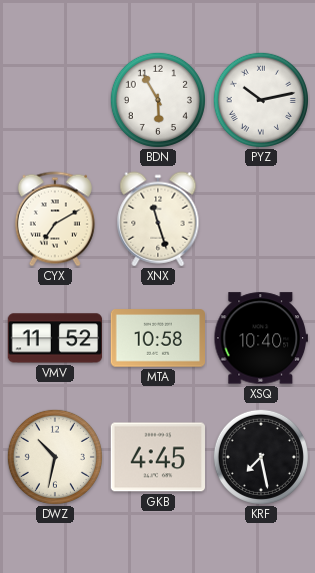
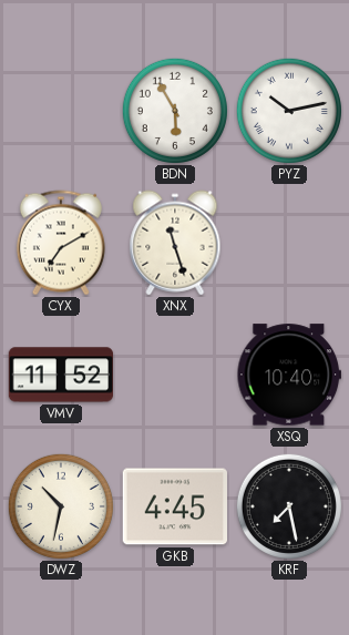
MTA: 10:58 -> none
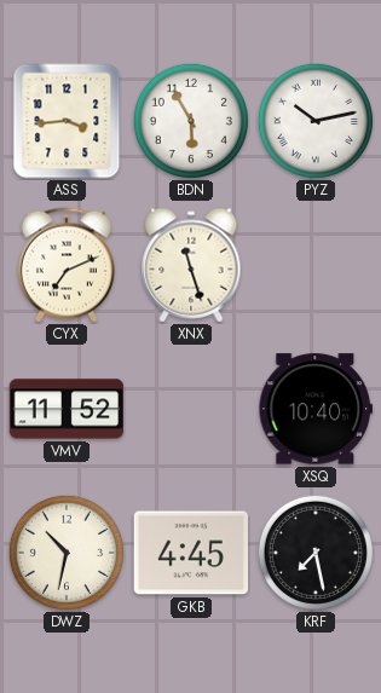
ASS: none -> 3:44
CYX: 7:10 -> 7:11
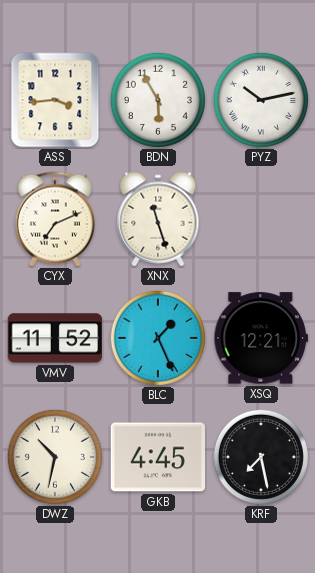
BLC: none -> 1:26
XSQ: 10:40 -> 12:21
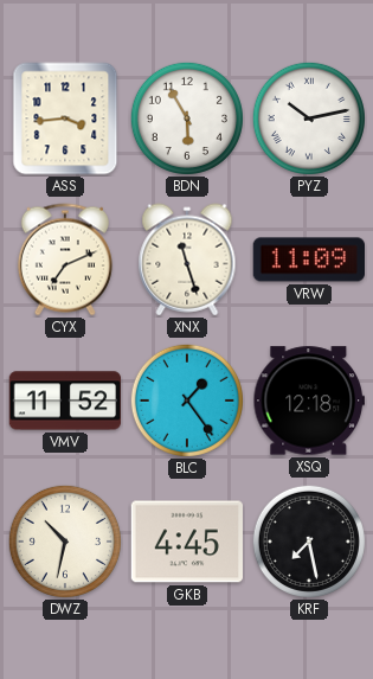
VRW: none -> 11:09
BLC: 1:26 -> 1:24
XSQ: 12:21 -> 12:18
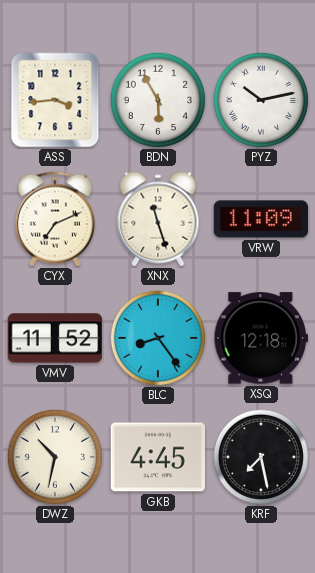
BLC: 1:24 -> 8:24
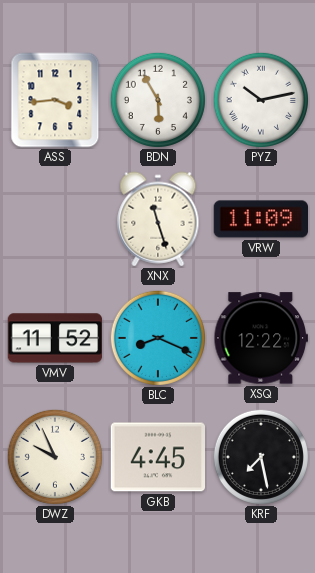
CYX: 7:11 -> none
BLC: 8:24 -> 8:19
XSQ: 12:18 -> 12:22
DWZ: 10:32 -> 9:56
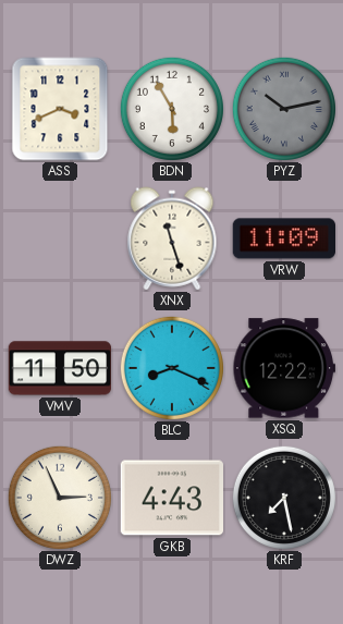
ASS: 3:44 -> 3:41
PYZ dial: white -> grey
VMV: 11:52 -> 11:50
DWZ: 9:56 -> 2:56
GKB: 4:45 -> 4:43
